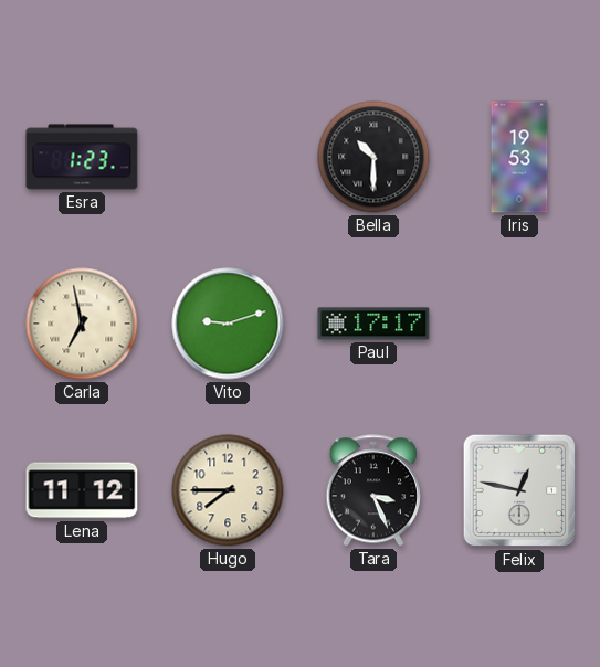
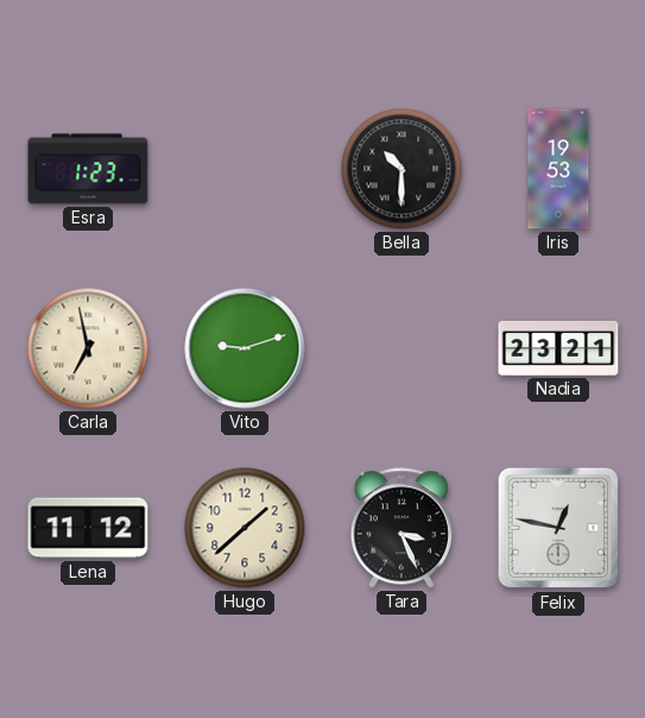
Paul: 17:17 -> none
Nadia: none -> 23:21
Hugo: 7:45 -> 1:38
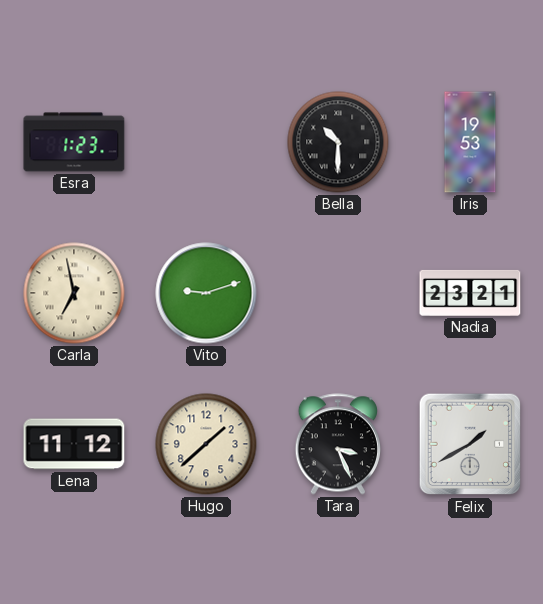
Felix: 12:47 -> 1:40
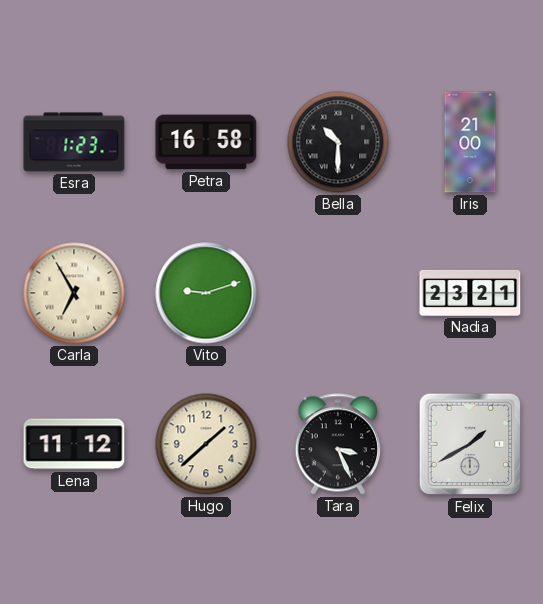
Petra: none -> 16:58
Iris: 19:53 -> 21:00
Carla: 6:58 -> 6:55
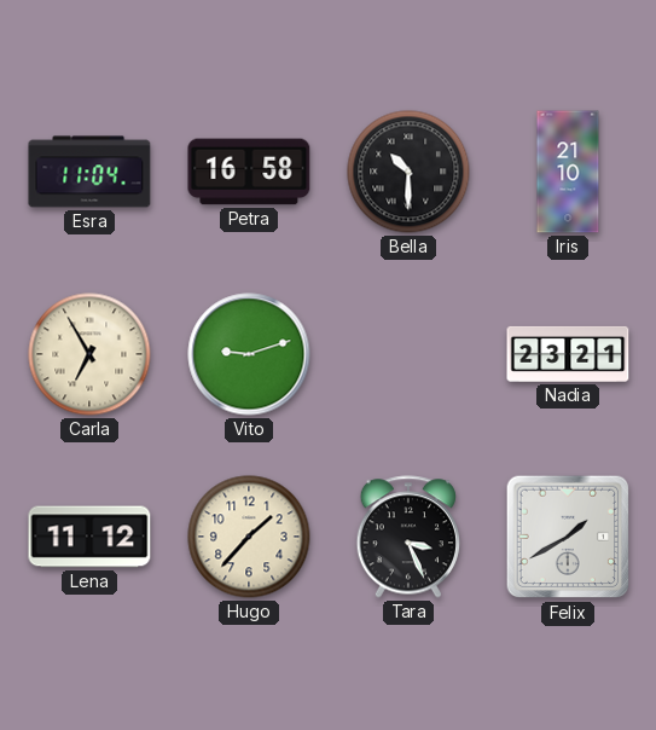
Esra: 1:23 -> 11:04
Iris: 21:00 -> 21:10
Hugo: 1:38 -> 1:37
